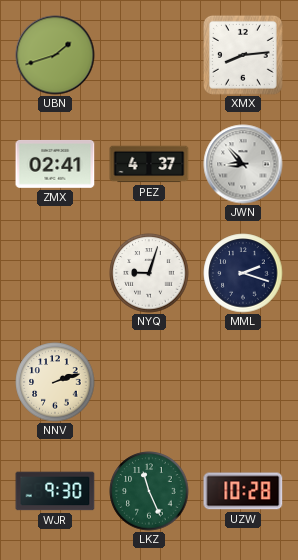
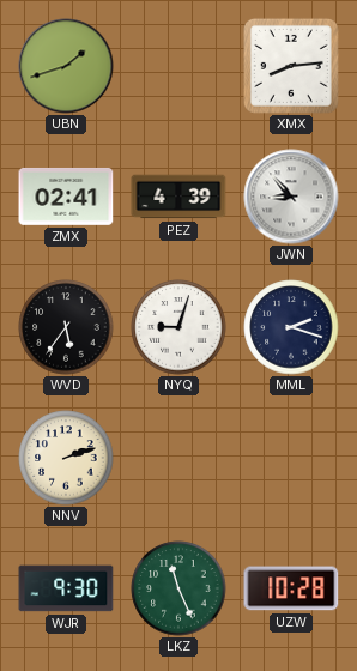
PEZ: 4:37 -> 4:39
WVD: none -> 5:36
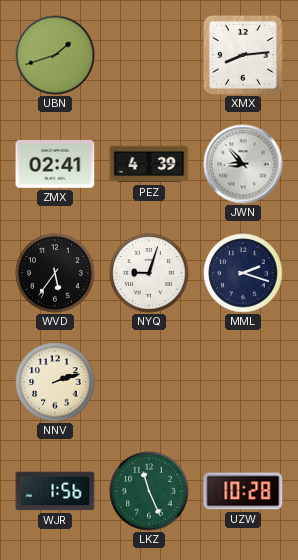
WJR: 9:30 -> 1:56
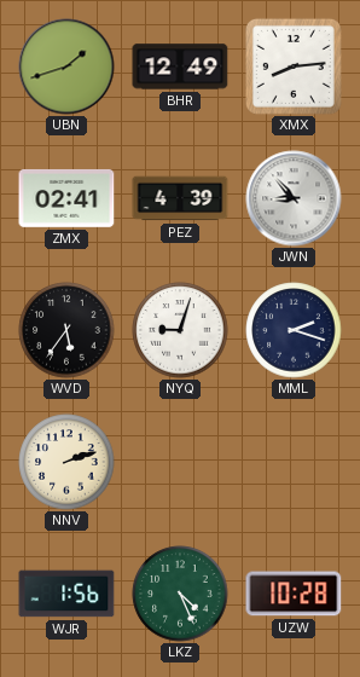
BHR: none -> 12:49
LKZ: 11:26 -> 4:26
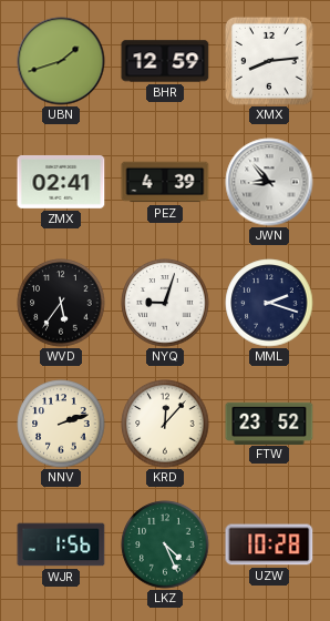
BHR: 12:49 -> 12:59
KRD: none -> 12:07
FTW: none -> 23:52
